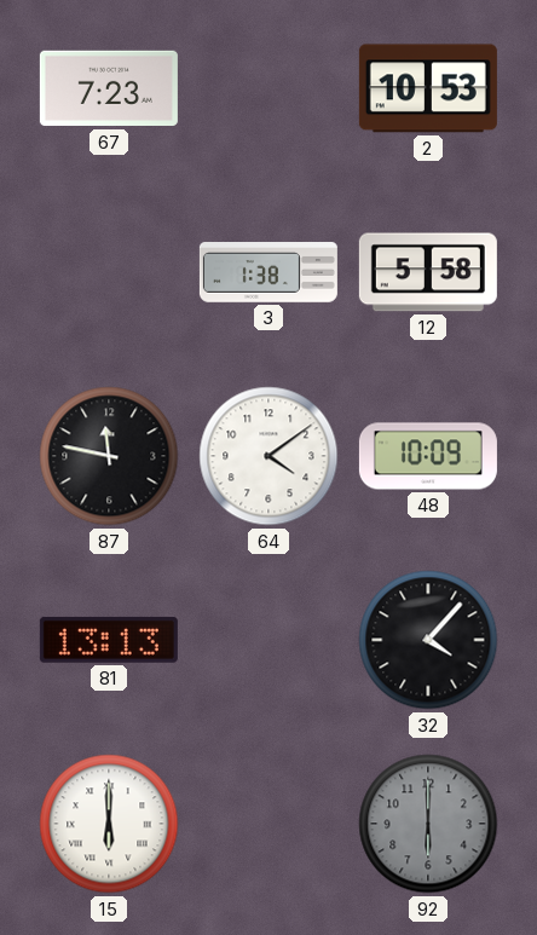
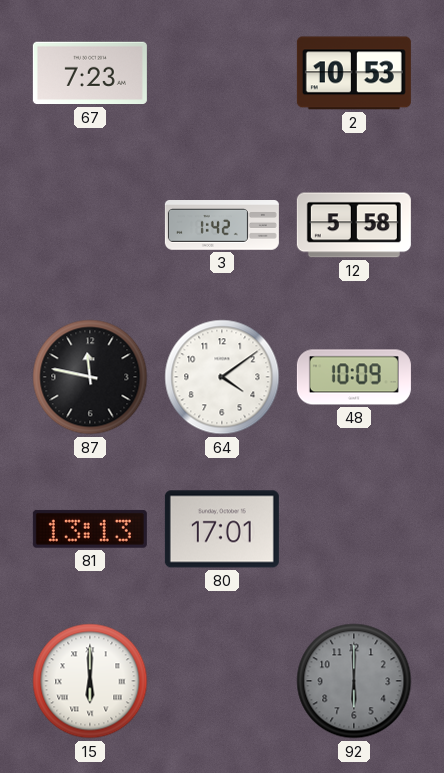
3: 1:38 -> 1:42
80: none -> 17:01
32: 4:07 -> none
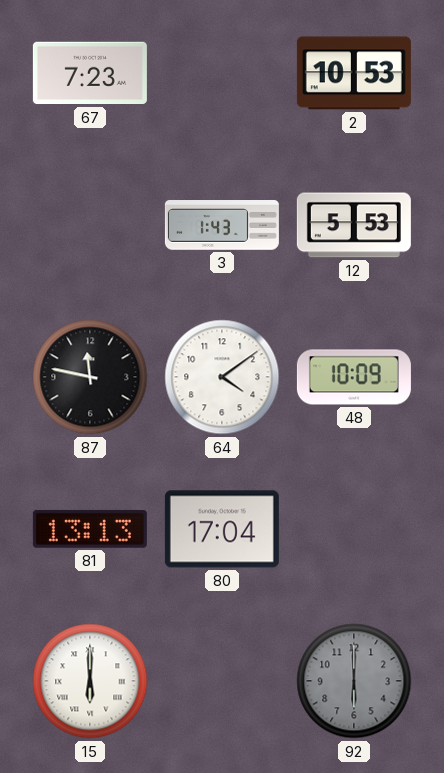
3: 1:42 -> 1:43
12: 5:58 -> 5:53
80: 17:01 -> 17:04
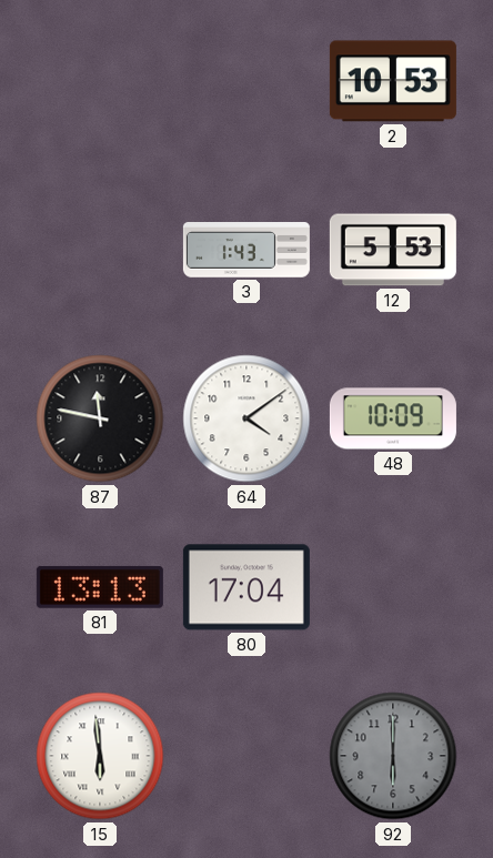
67: 7:23 -> none
15: 6:00 -> 5:59
